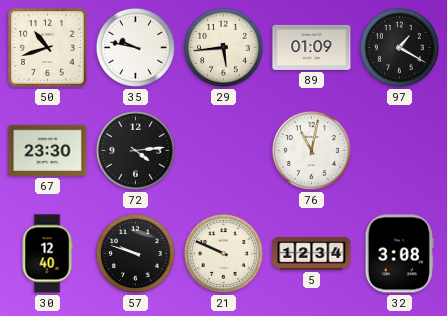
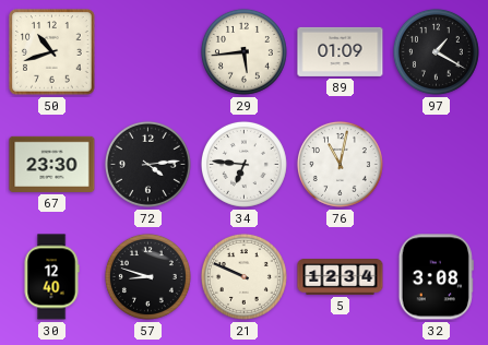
35: 9:47 -> none
34: none -> 6:46
57: 9:48 -> 8:48
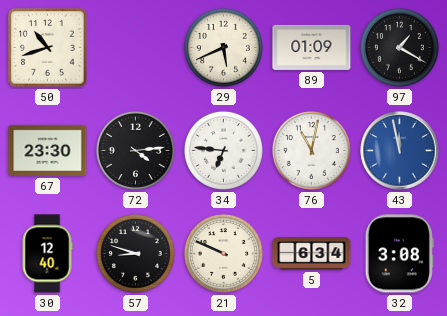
29: 5:44 -> 5:41
43: none -> 11:58
5: 12:34 -> 6:34
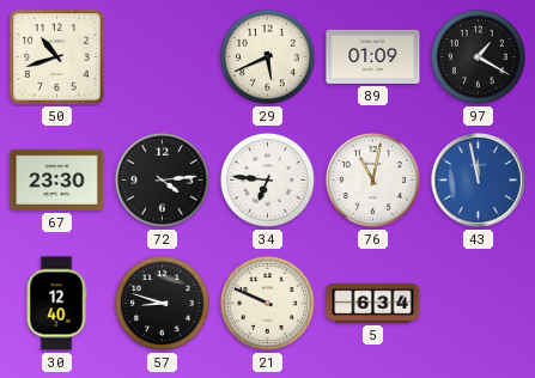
32: 3:08 -> none
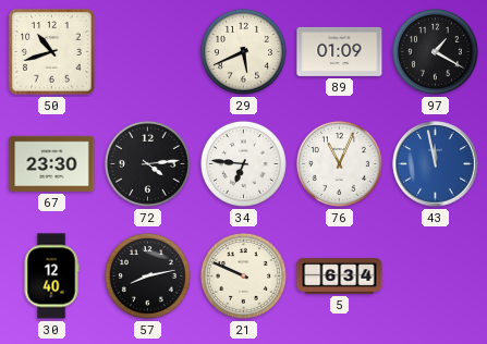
76: 11:02 -> 11:04
57: 8:48 -> 8:13
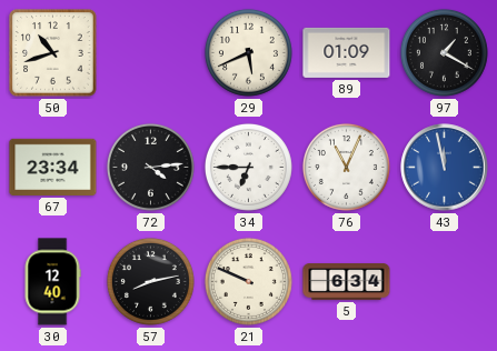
67: 23:30 -> 23:34
34: 6:46 -> 6:45
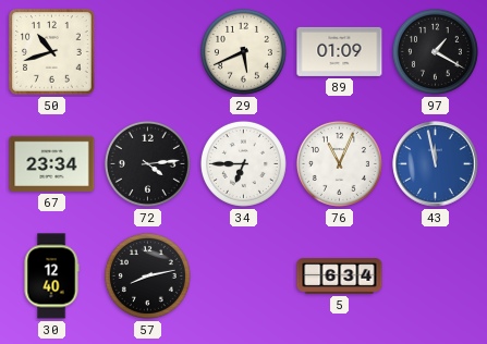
21: 9:49 -> none
